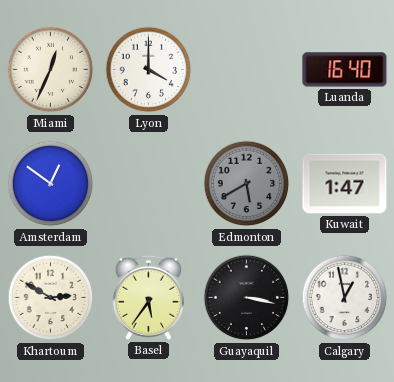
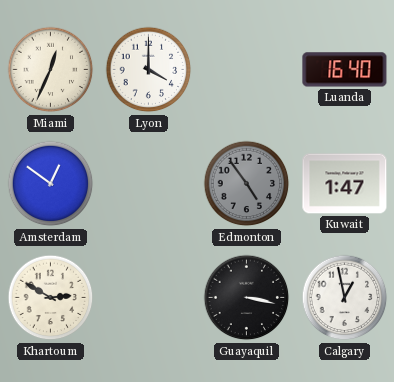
Edmonton: 5:40 -> 4:54
Basel: 5:36 -> none
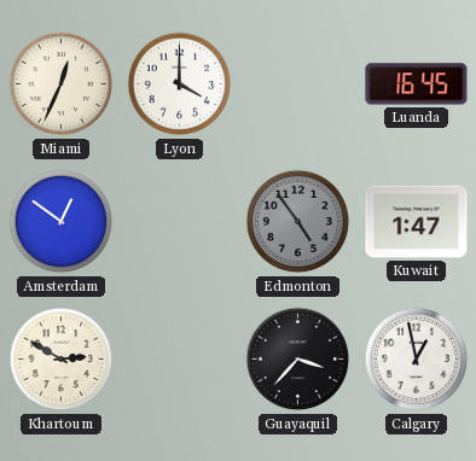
Luanda: 16:40 -> 16:45
Guayaquil: 3:17 -> 3:37
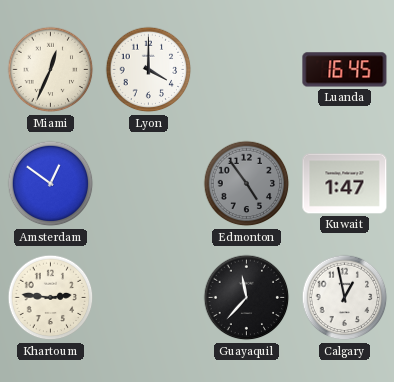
Khartoum: 2:50 -> 2:46
Guayaquil: 3:37 -> 11:37
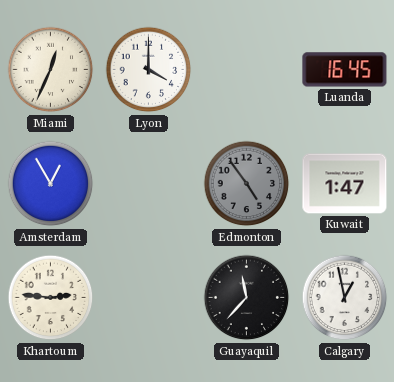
Amsterdam: 12:51 -> 12:55
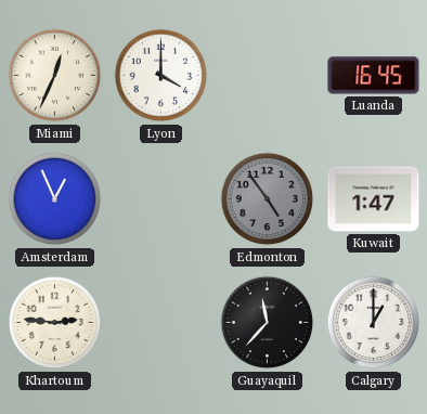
Amsterdam: 12:55 -> 12:56
Calgary: 12:58 -> 1:00
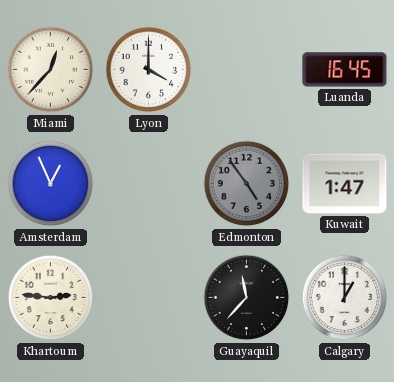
Miami: 12:34 -> 12:37
